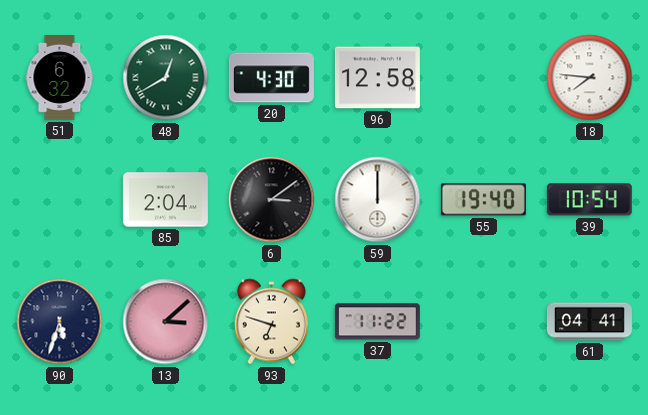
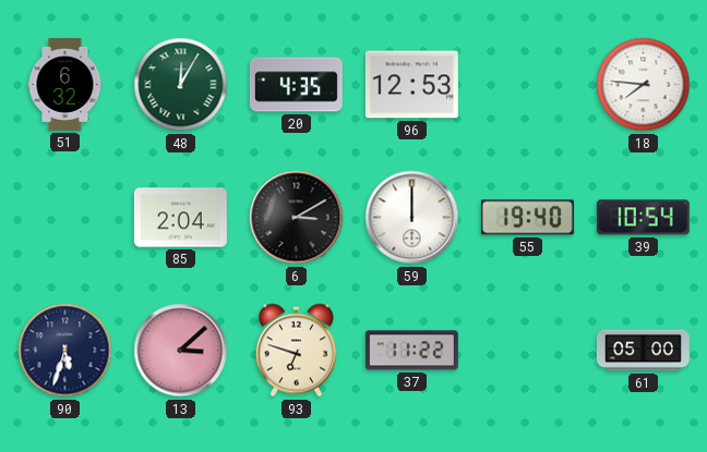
48: 12:40 -> 12:05
20: 4:30 -> 4:35
96: 12:58 -> 12:53
6: 3:09 -> 3:10
61: 04:41 -> 05:00
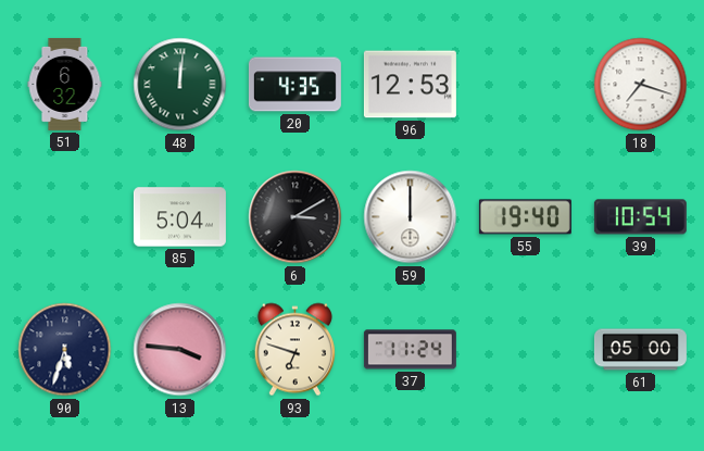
48: 12:05 -> 12:01
18: 7:46 -> 7:18
85: 2:04 -> 5:04
13: 3:08 -> 3:46
37: 11:22 -> 11:24
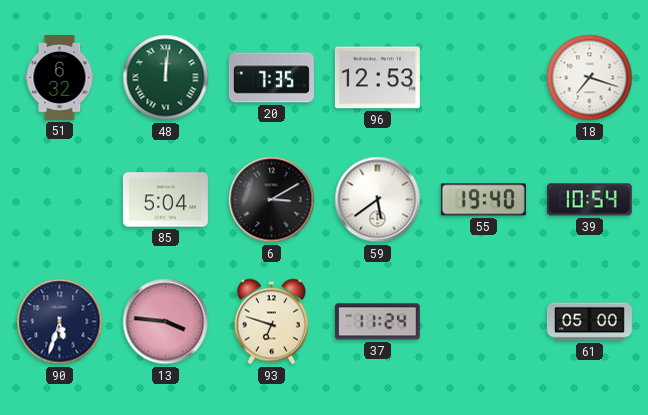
20: 4:35 -> 7:35
59: 12:00 -> 5:39
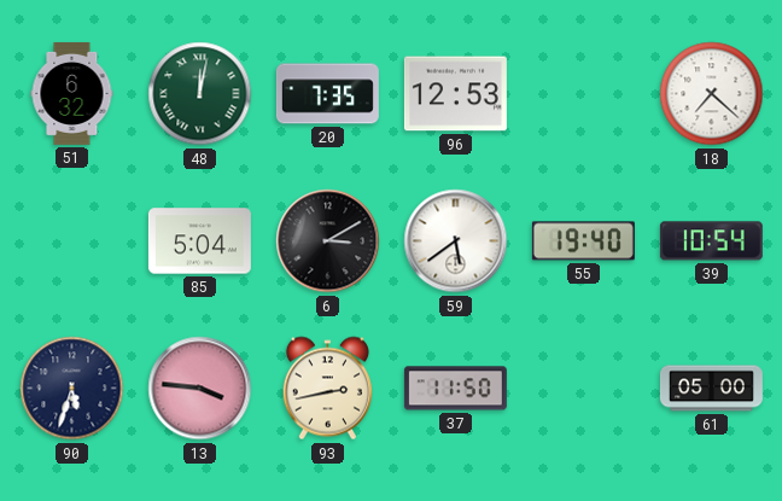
48: 12:01 -> 12:02
18: 7:18 -> 7:22
93: 6:48 -> 2:43
37: 11:24 -> 11:50
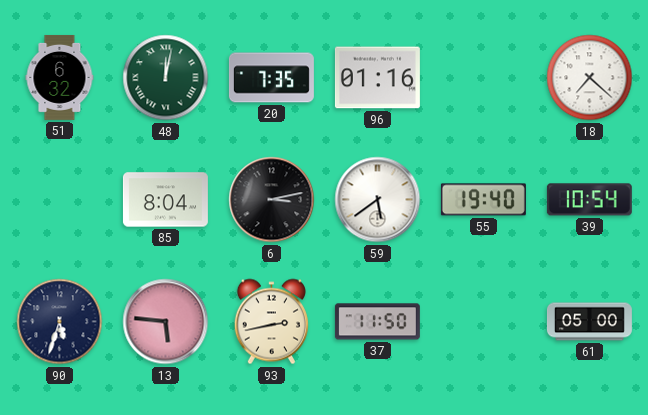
96: 12:53 -> 01:16
85: 5:04 -> 8:04
6: 3:10 -> 3:13
13: 3:46 -> 5:46
